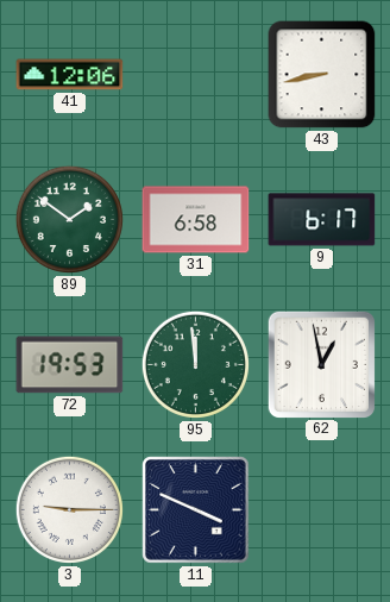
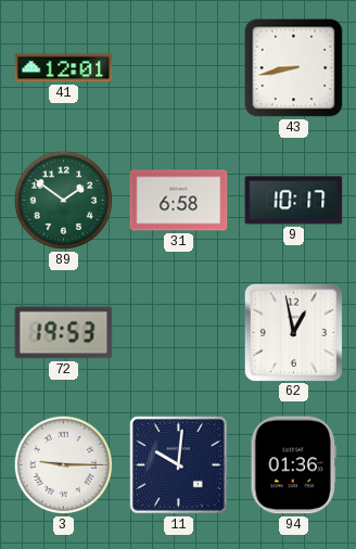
41: 12:06 -> 12:01
9: 6:17 -> 10:17
95: 11:59 -> none
11: 3:49 -> 10:01
94: none -> 01:36
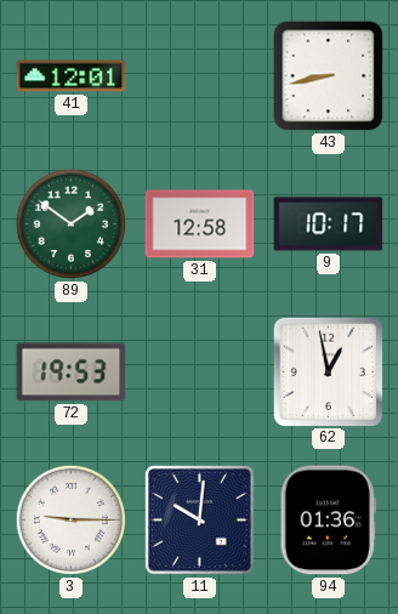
31: 6:58 -> 12:58
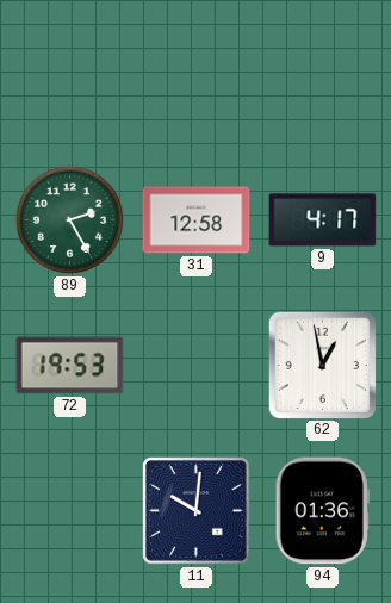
41: 12:01 -> none
43: 8:43 -> none
89: 1:51 -> 2:25
9: 10:17 -> 4:17
3: 9:15 -> none
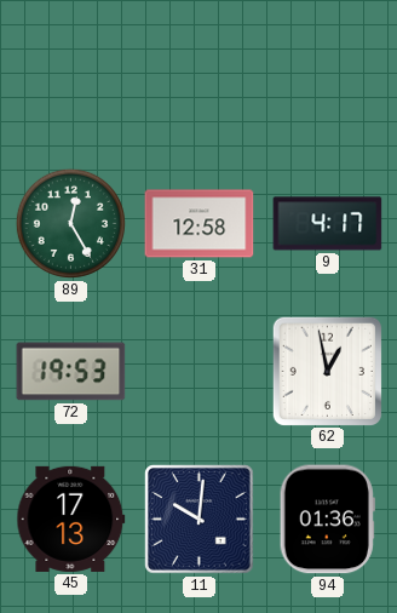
89: 2:25 -> 12:25
45: none -> 17:13
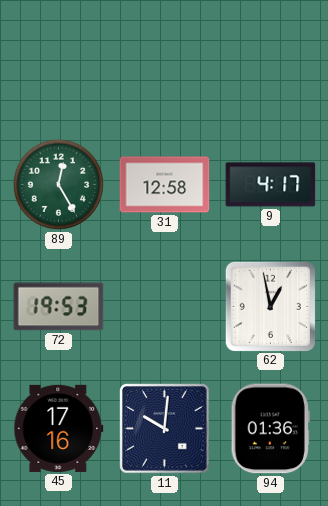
45: 17:13 -> 17:16
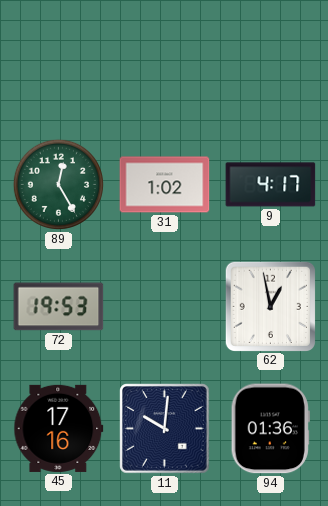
31: 12:58 -> 1:02
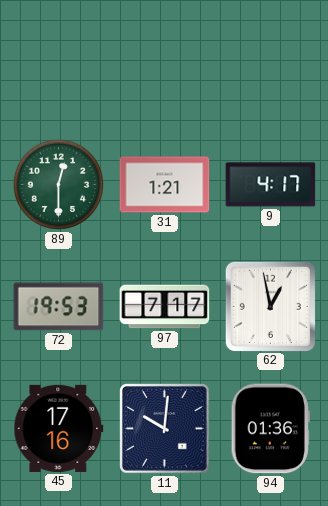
89: 12:25 -> 12:30
31: 1:02 -> 1:21
97: none -> 7:17
